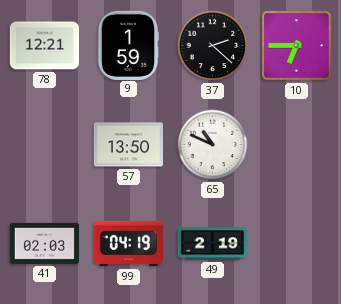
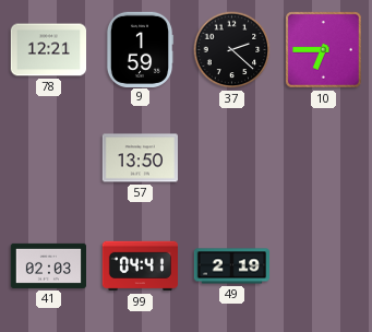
65: 10:49 -> none
99: 04:19 -> 04:41
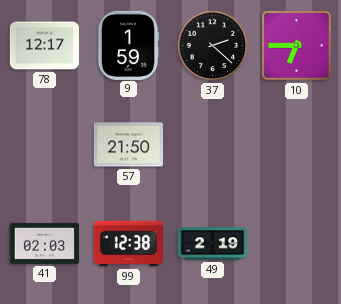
78: 12:21 -> 12:17
57: 13:50 -> 21:50
99: 04:41 -> 12:38
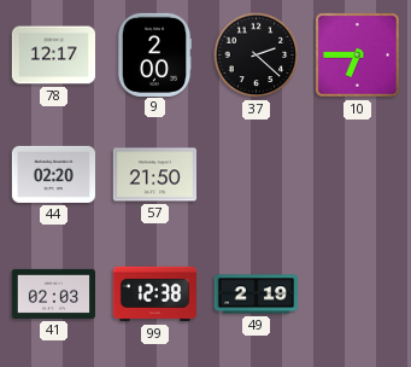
9: 1:59 -> 2:00
44: none -> 02:20
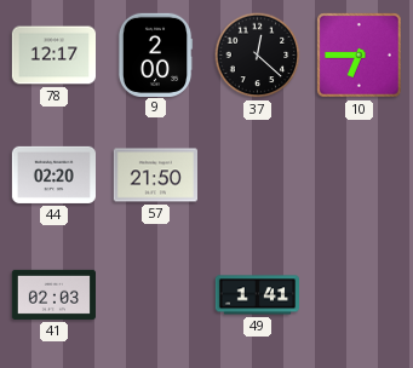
37: 2:22 -> 12:22
99: 12:38 -> none
49: 2:19 -> 1:41
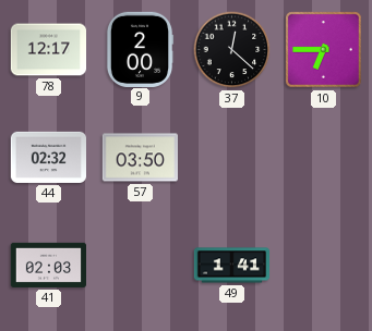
44: 02:20 -> 02:32
57: 21:50 -> 03:50
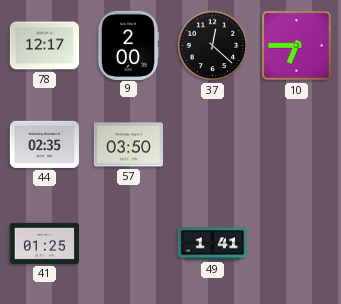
44: 02:32 -> 02:35
41: 02:03 -> 01:25
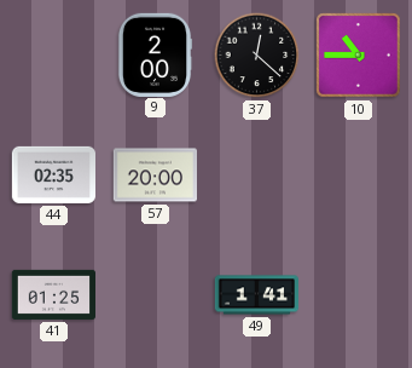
78: 12:17 -> none
10: 6:45 -> 10:45
57: 03:50 -> 20:00
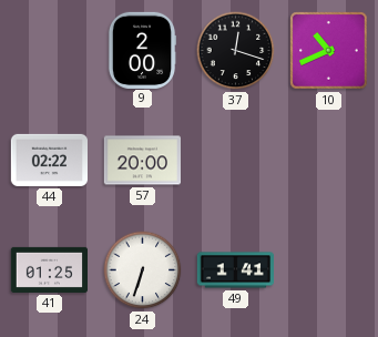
37: 12:22 -> 12:18
10: 10:45 -> 10:41
44: 02:35 -> 02:22
24: none -> 6:33
